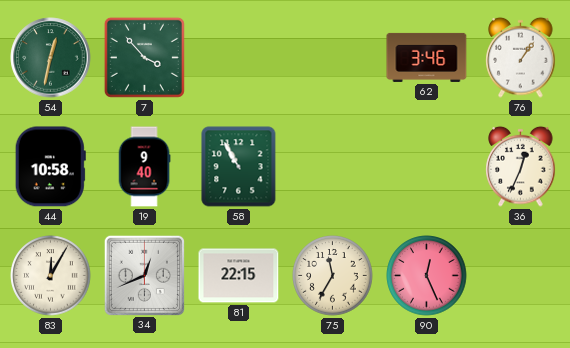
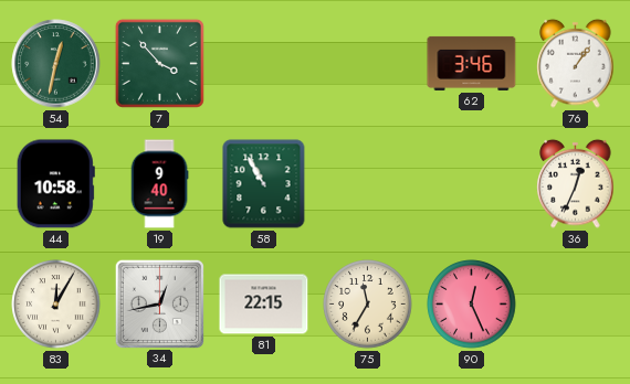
34: 12:41 -> 12:43
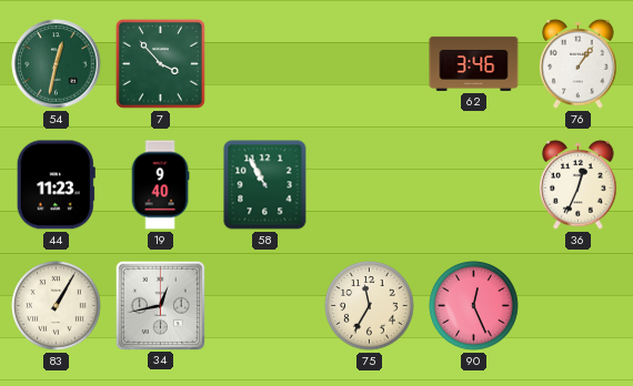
44: 10:58 -> 11:23
83: 12:05 -> 1:05
81: 22:15 -> none
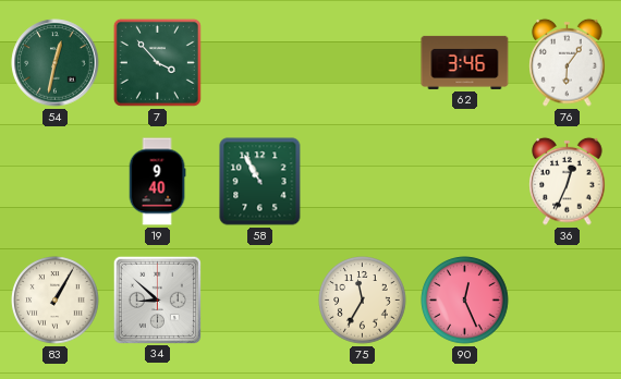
76: 1:06 -> 6:06
44: 11:23 -> none
34: 12:43 -> 8:52
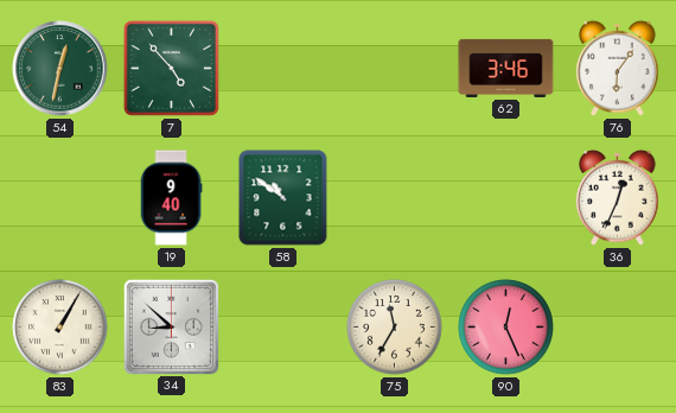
7: 3:53 -> 4:53
58: 10:55 -> 10:51
